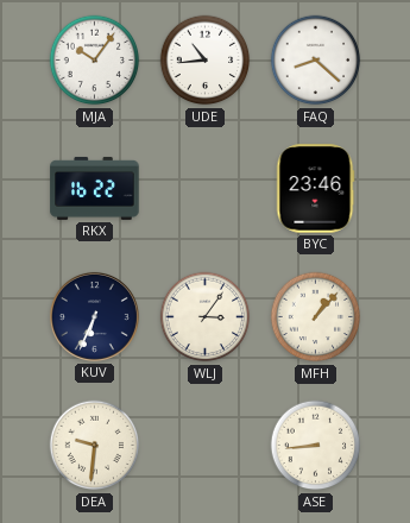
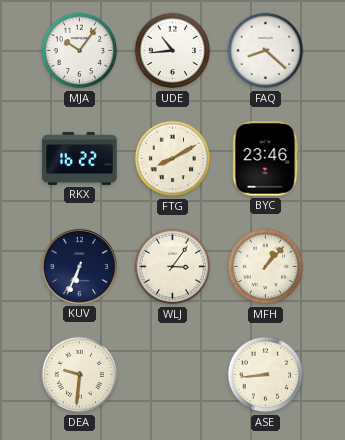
FTG: none -> 8:10
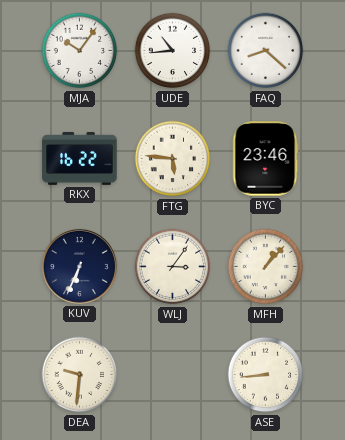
FTG: 8:10 -> 5:46
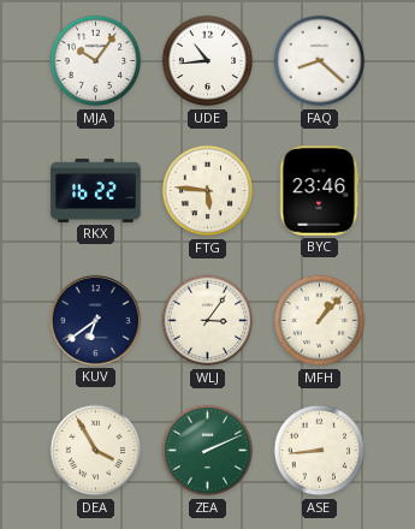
KUV: 6:34 -> 6:39
DEA: 9:31 -> 3:55
ZEA: none -> 2:11
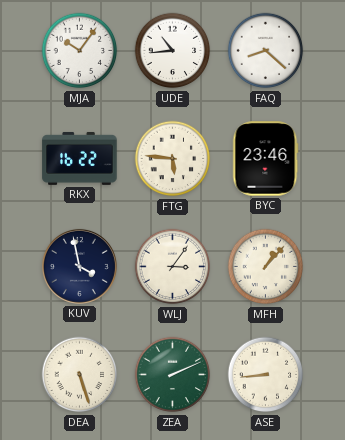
KUV: 6:39 -> 3:58
DEA: 3:55 -> 5:27
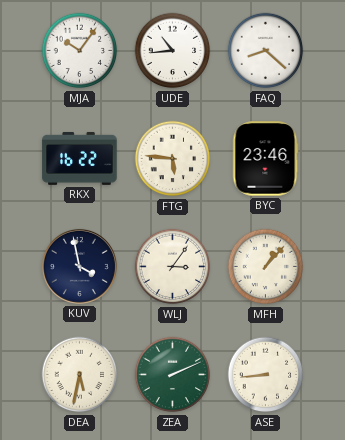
DEA: 5:27 -> 5:32
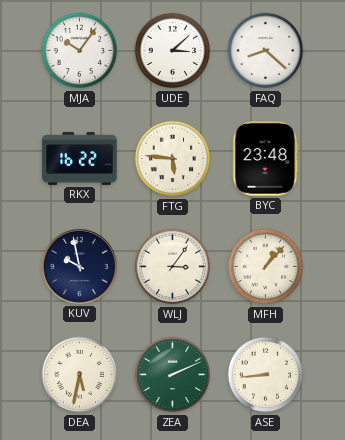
UDE: 10:44 -> 3:08
BYC: 23:46 -> 23:48
KUV: 3:58 -> 9:58
